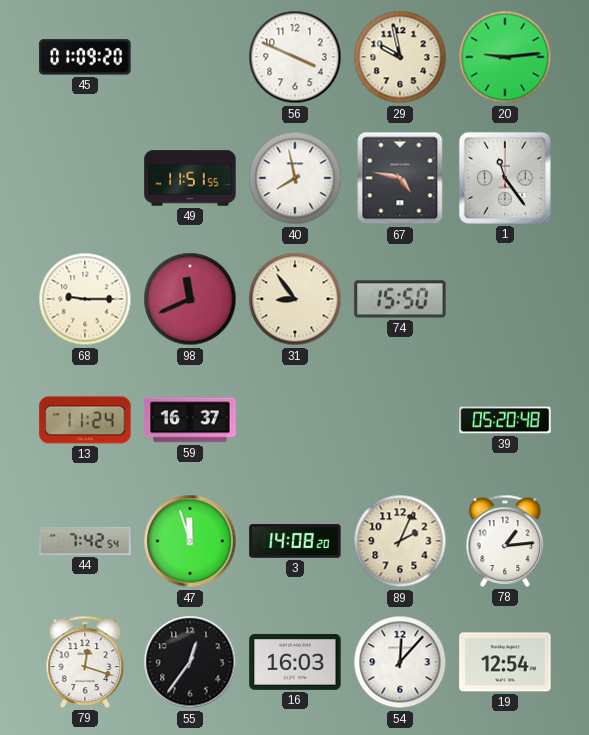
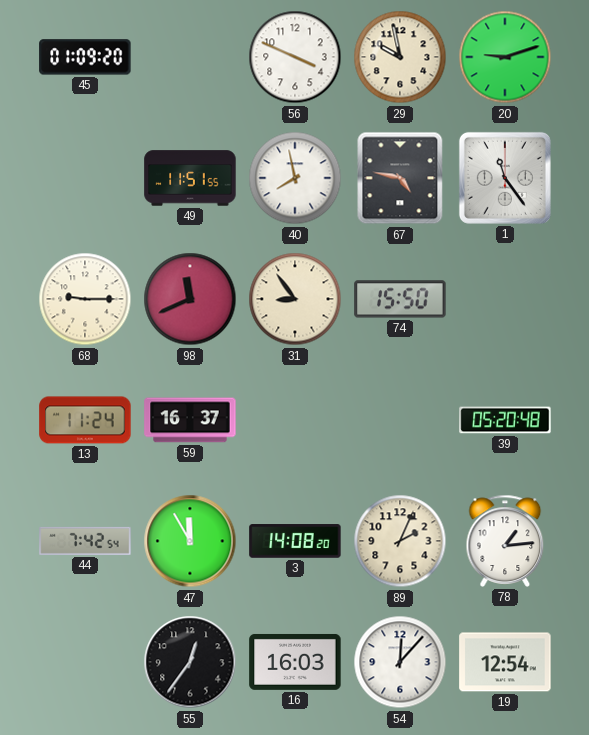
20: 9:14 -> 9:12
47: 11:57 -> 11:55
79: 12:18 -> none
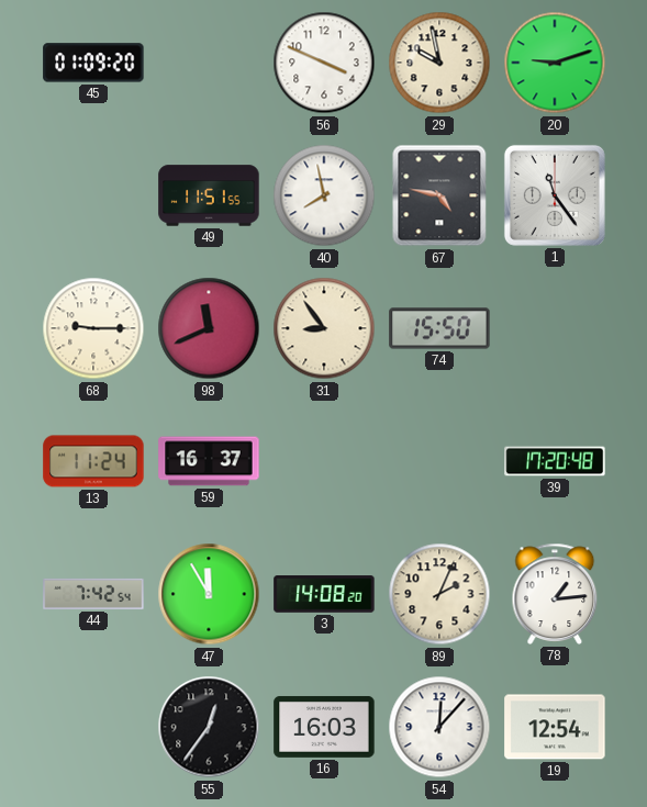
39: 05:20 -> 17:20
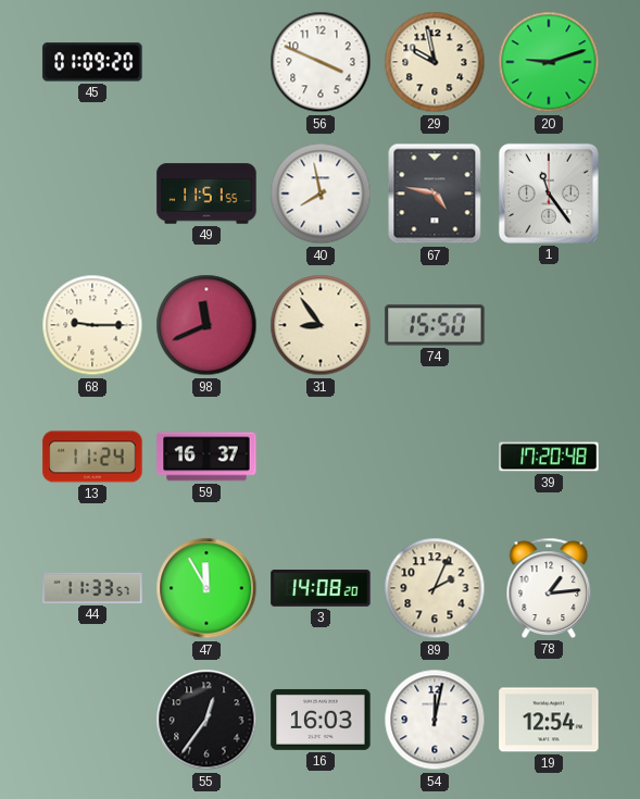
44: 7:42 -> 11:33
54: 12:07 -> 12:02
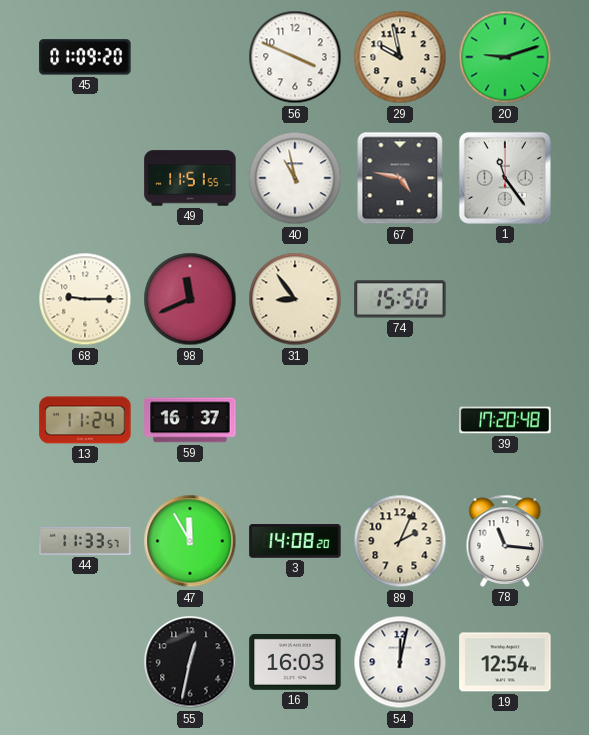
40: 7:58 -> 10:58
78: 1:14 -> 11:16
55: 12:36 -> 12:32
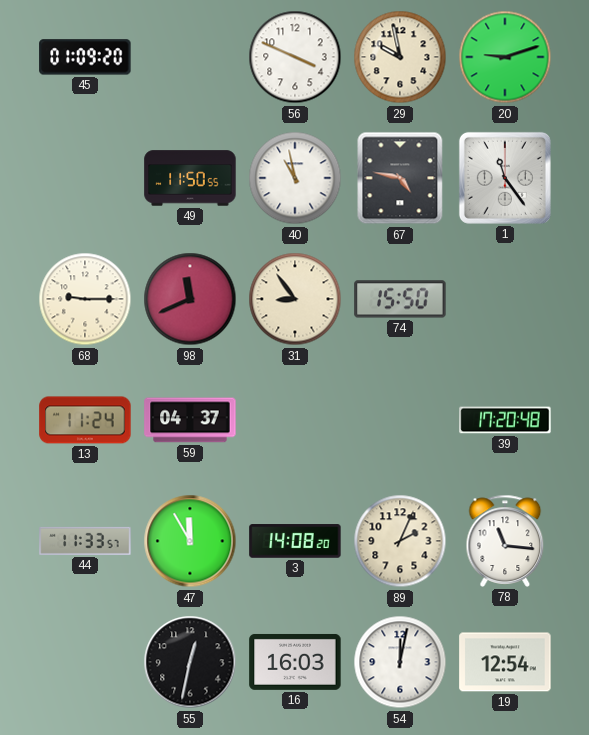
49: 11:51 -> 11:50
59: 16:37 -> 04:37
